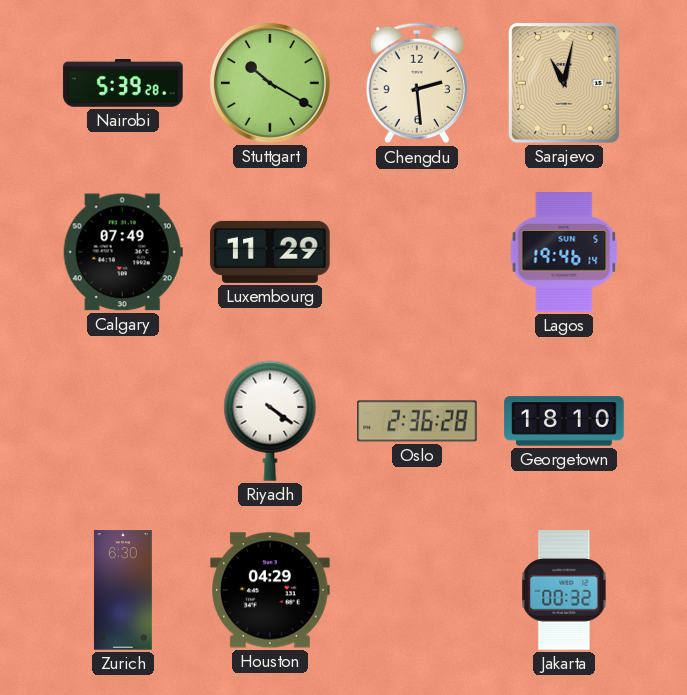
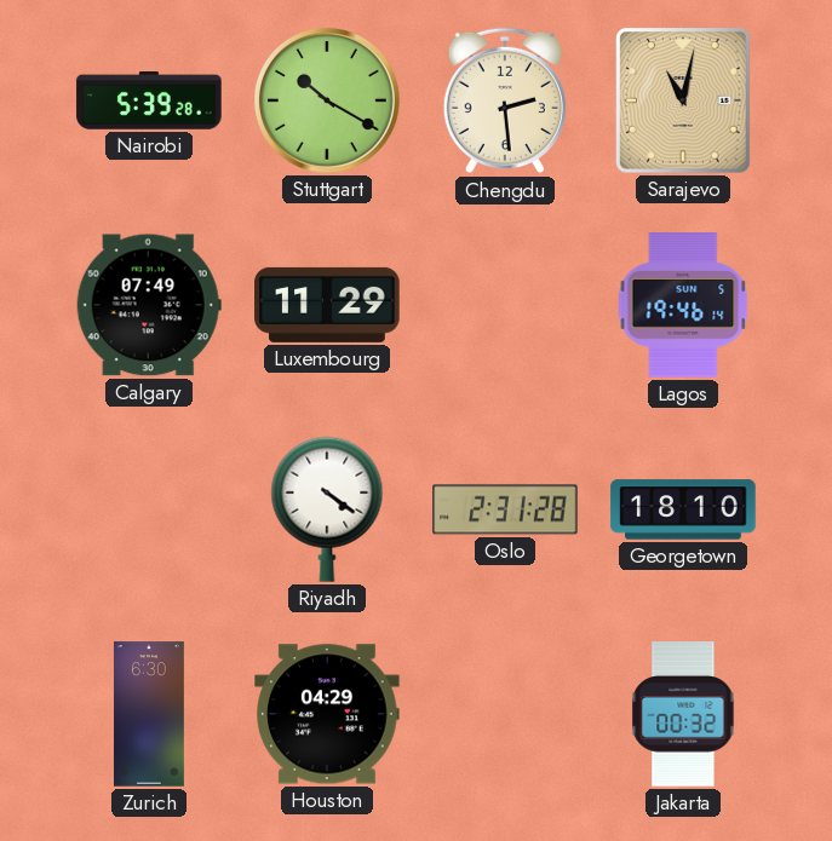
Oslo: 2:36 -> 2:31
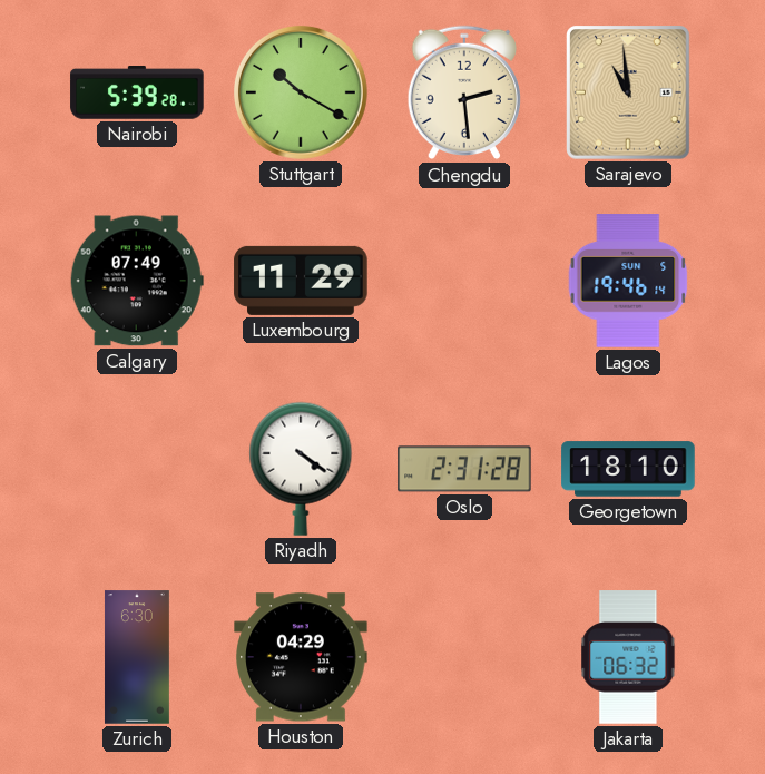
Sarajevo: 11:02 -> 10:59
Jakarta: 00:32 -> 06:32
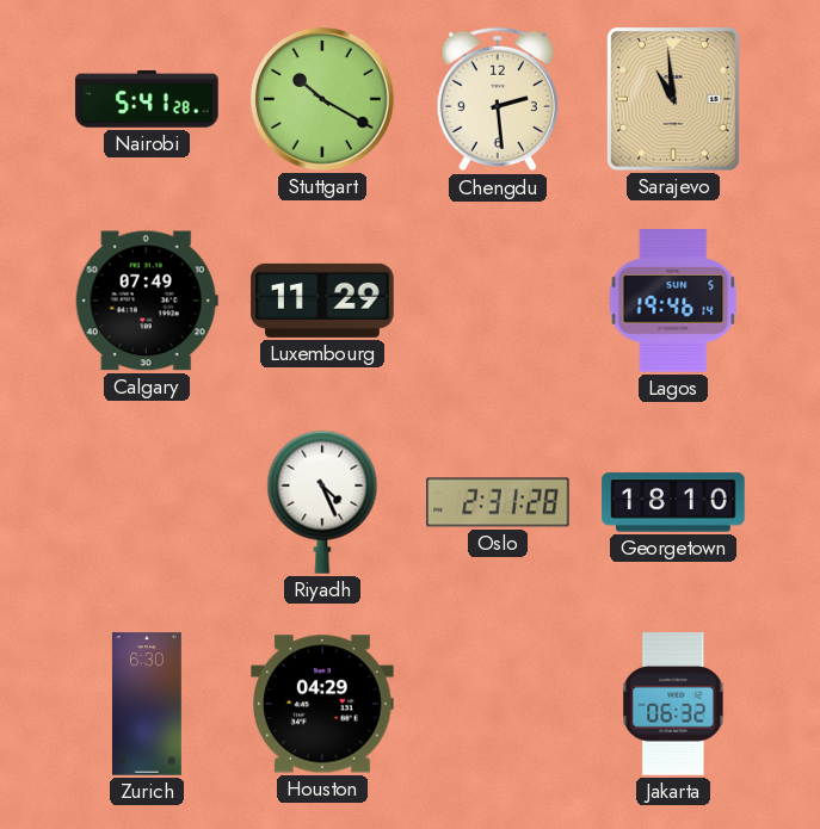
Nairobi: 5:39 -> 5:41
Riyadh: 4:21 -> 4:26
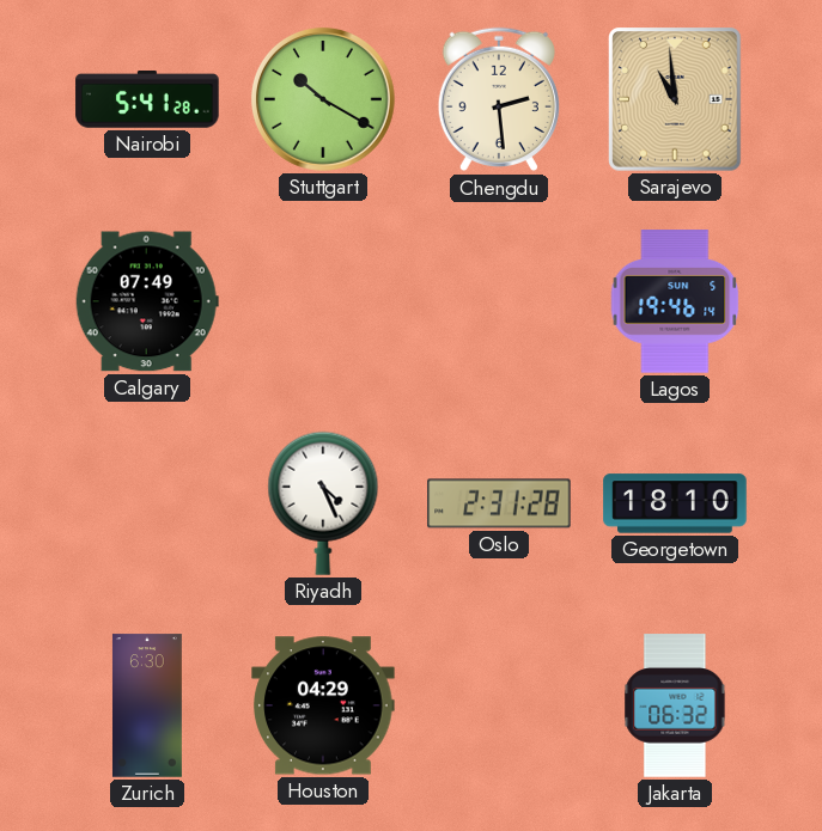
Luxembourg: 11:29 -> none
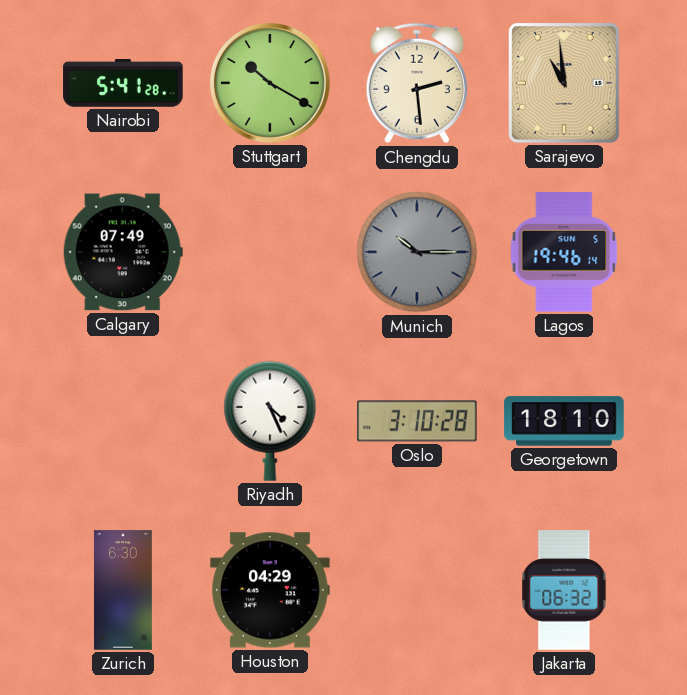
Munich: none -> 10:15
Oslo: 2:31 -> 3:10
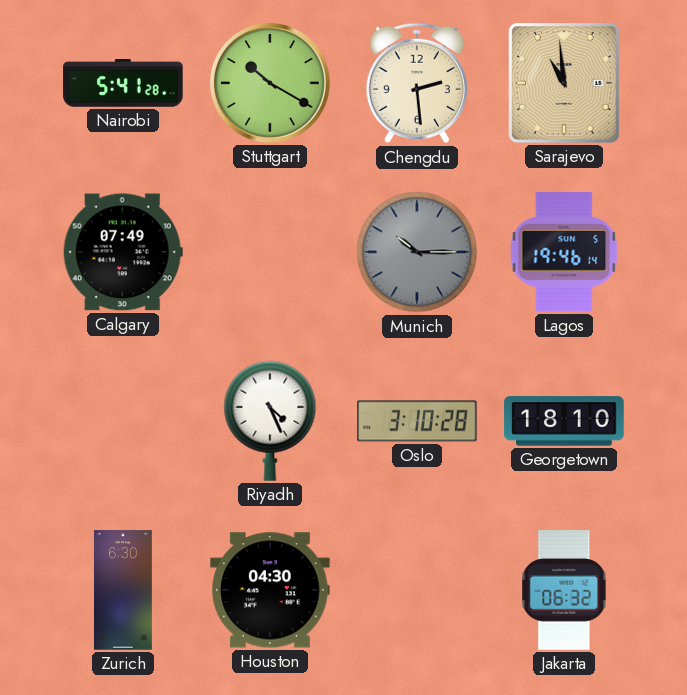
Houston: 04:29 -> 04:30
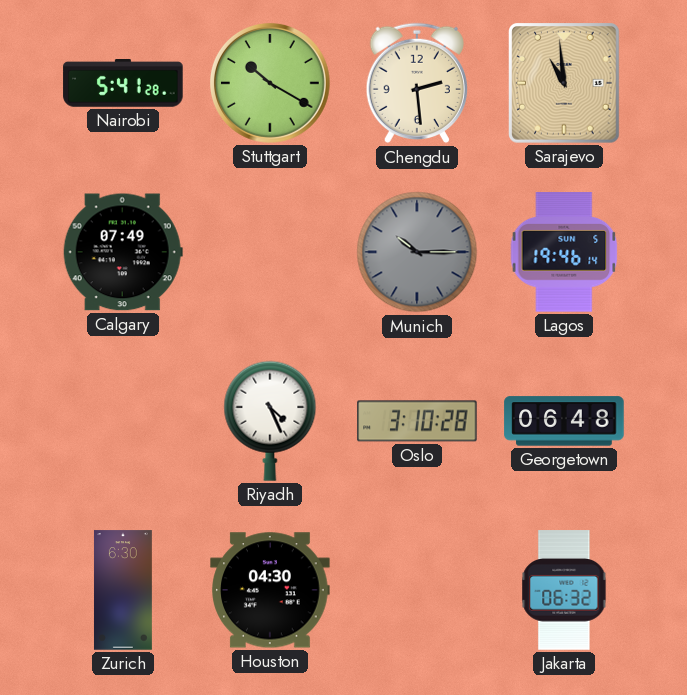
Georgetown: 18:10 -> 06:48
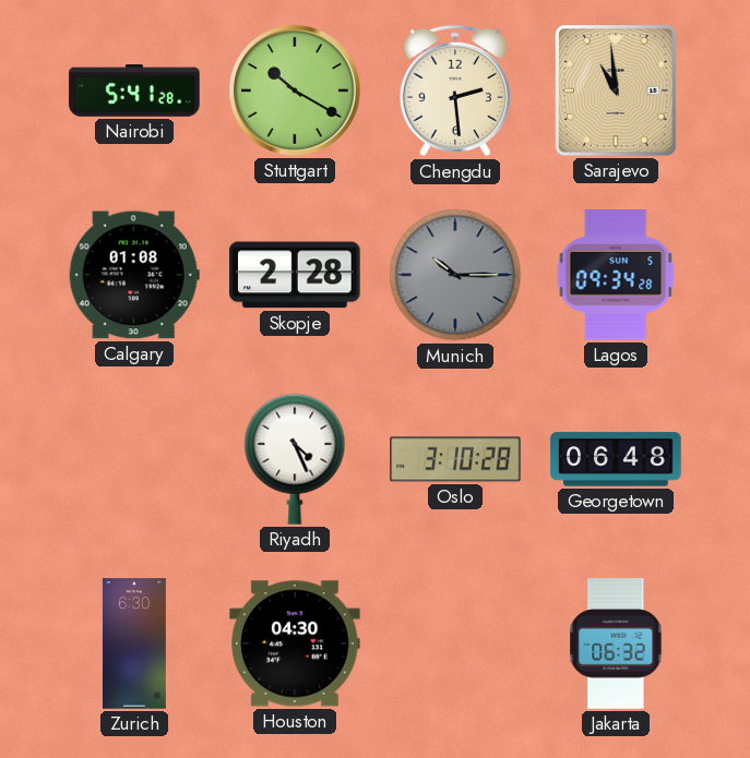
Calgary: 07:49 -> 01:08
Skopje: none -> 2:28
Lagos: 19:46 -> 09:34
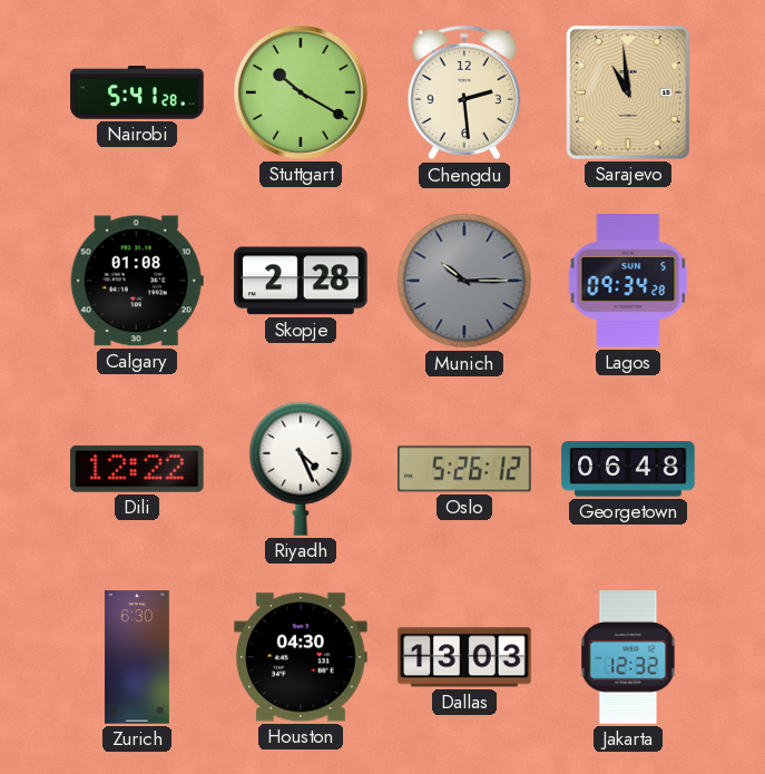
Dili: none -> 12:22
Oslo: 3:10 -> 5:26
Dallas: none -> 13:03
Jakarta: 06:32 -> 12:32
